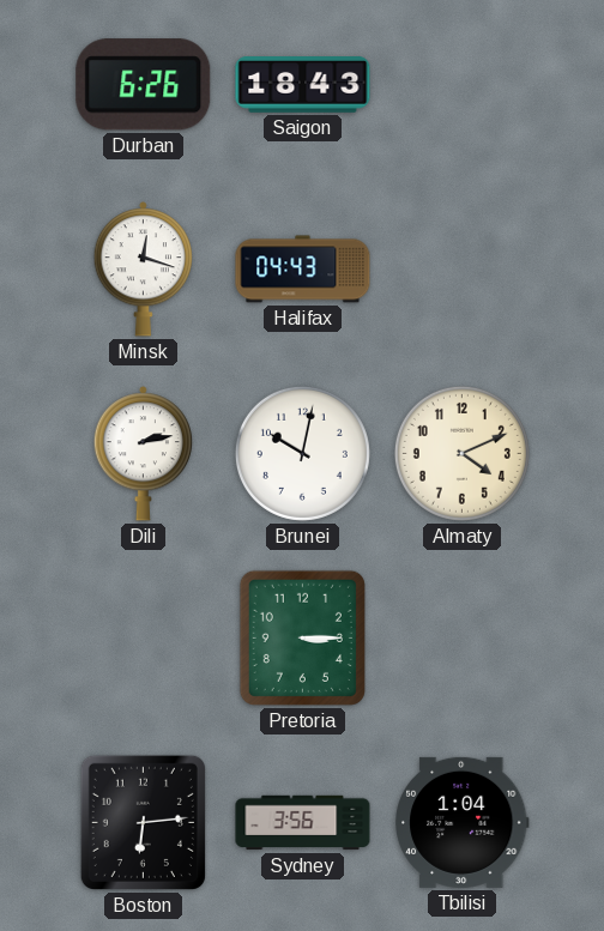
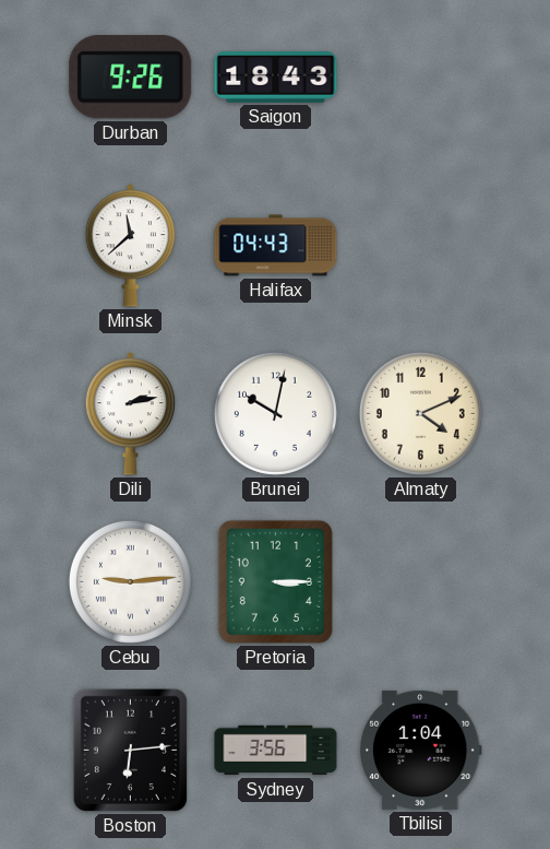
Durban: 6:26 -> 9:26
Minsk: 12:18 -> 11:38
Cebu: none -> 9:14
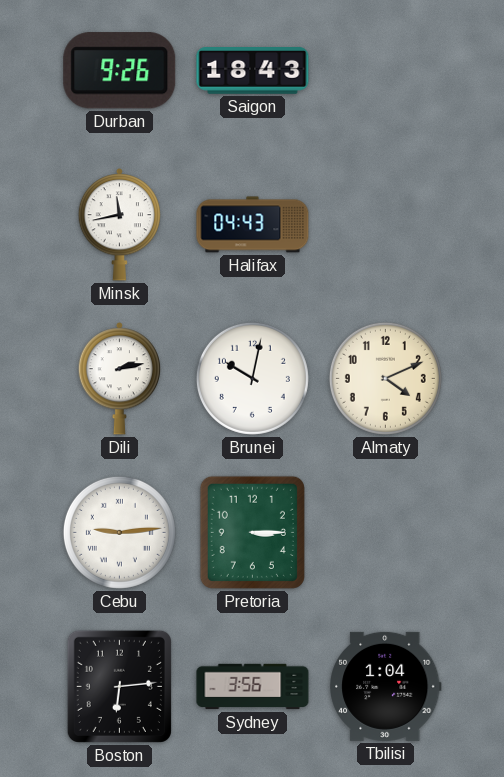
Minsk: 11:38 -> 11:43
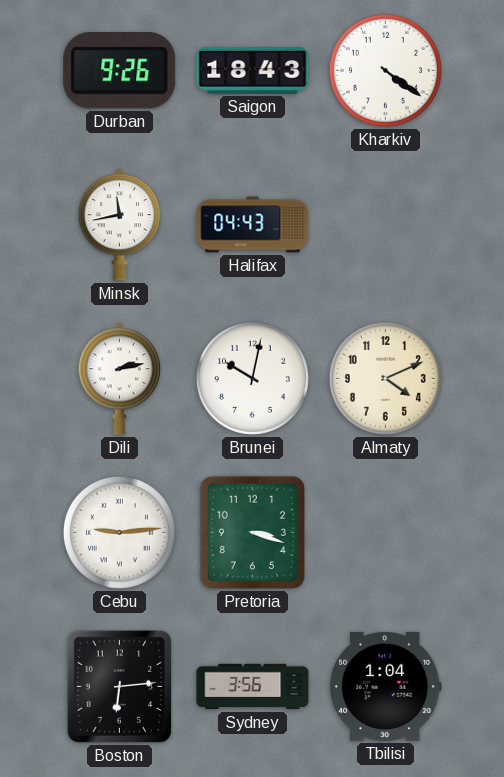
Kharkiv: none -> 4:21
Pretoria: 3:15 -> 3:18
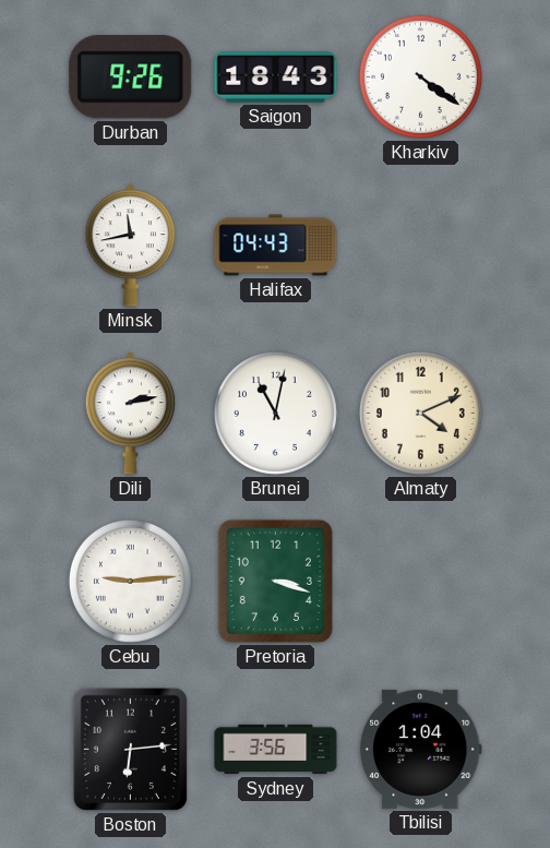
Brunei: 10:02 -> 11:02
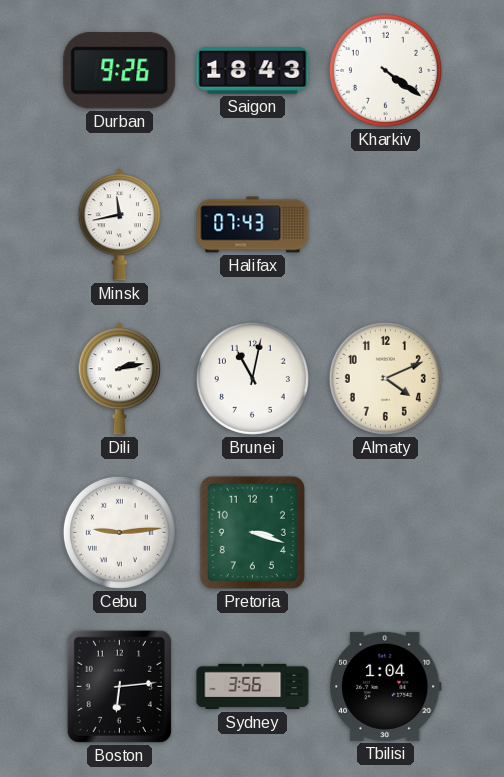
Halifax: 04:43 -> 07:43
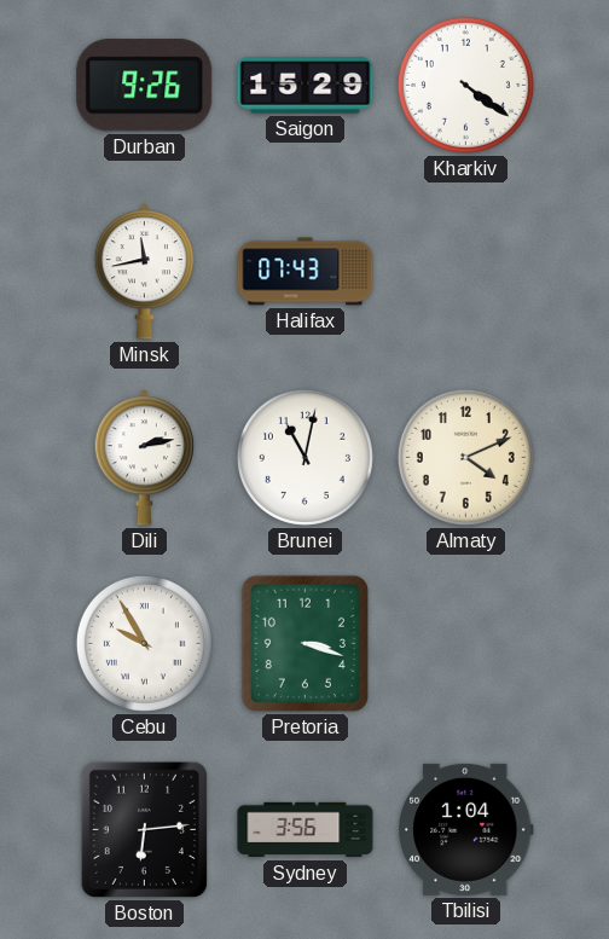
Saigon: 18:43 -> 15:29
Cebu: 9:14 -> 9:55
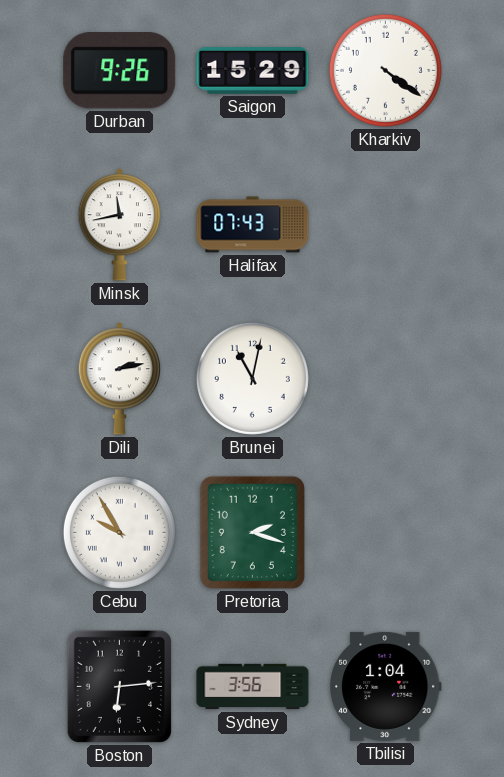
Almaty: 4:11 -> none
Pretoria: 3:18 -> 2:18
